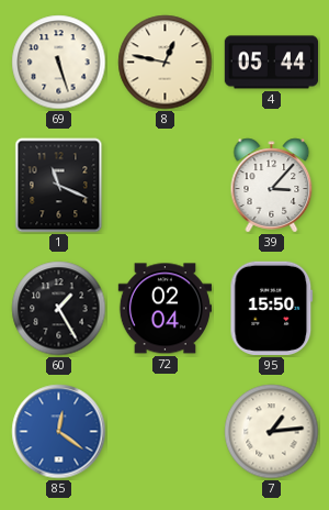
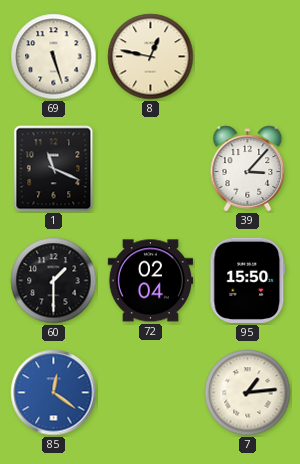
4: 05:44 -> none
60: 1:25 -> 1:30
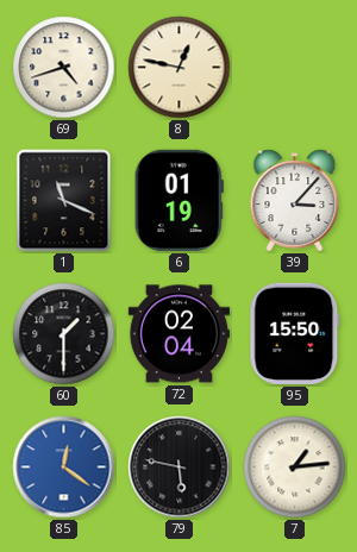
69: 5:27 -> 4:42
6: none -> 01:19
79: none -> 5:47
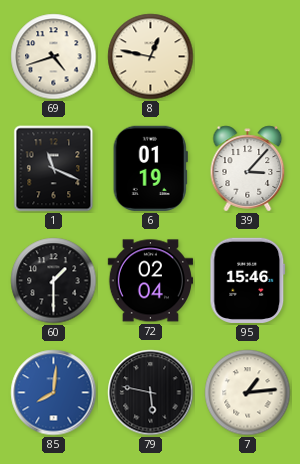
95: 15:50 -> 15:46
85: 12:21 -> 8:01
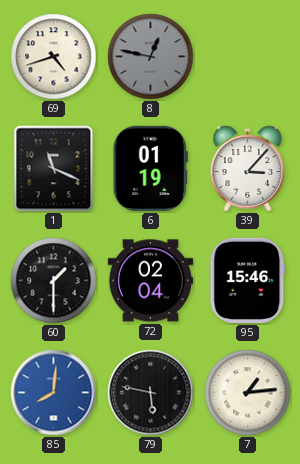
8 dial: cream -> grey
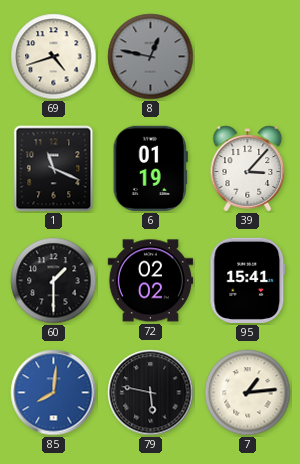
72: 02:04 -> 02:02
95: 15:46 -> 15:41
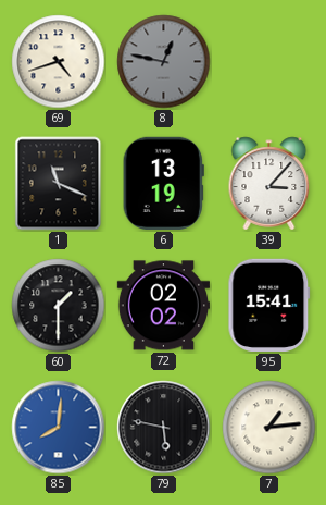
6: 01:19 -> 13:19
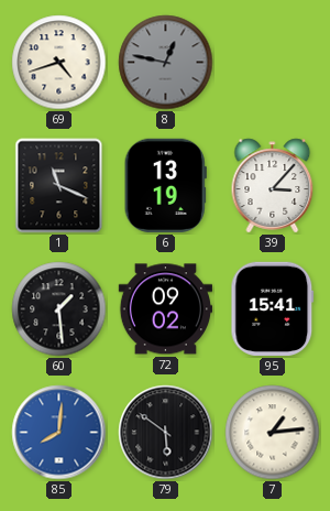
60: 1:30 -> 1:29
72: 02:02 -> 09:02
79: 5:47 -> 5:51
